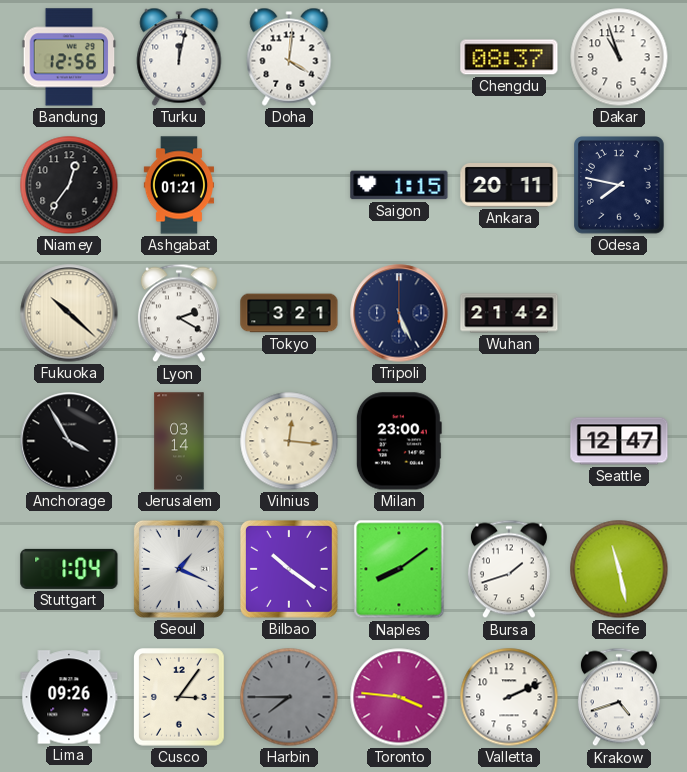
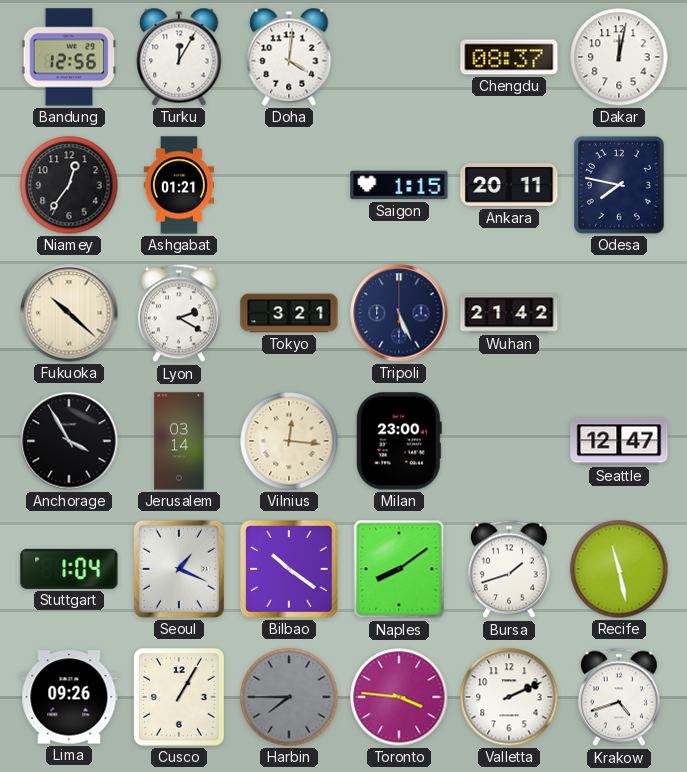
Turku: 12:02 -> 12:05
Dakar: 10:57 -> 12:02
Cusco: 3:06 -> 1:05
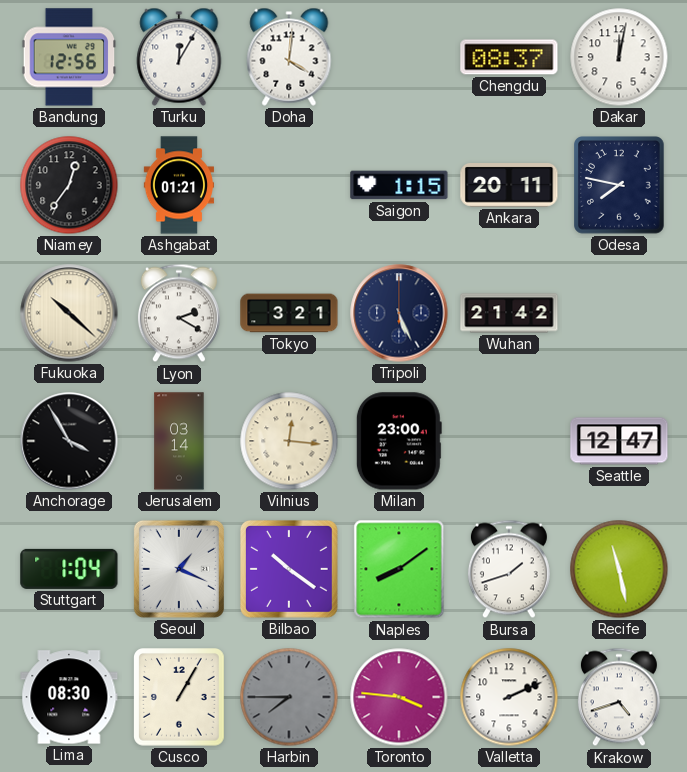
Lima: 09:26 -> 08:30
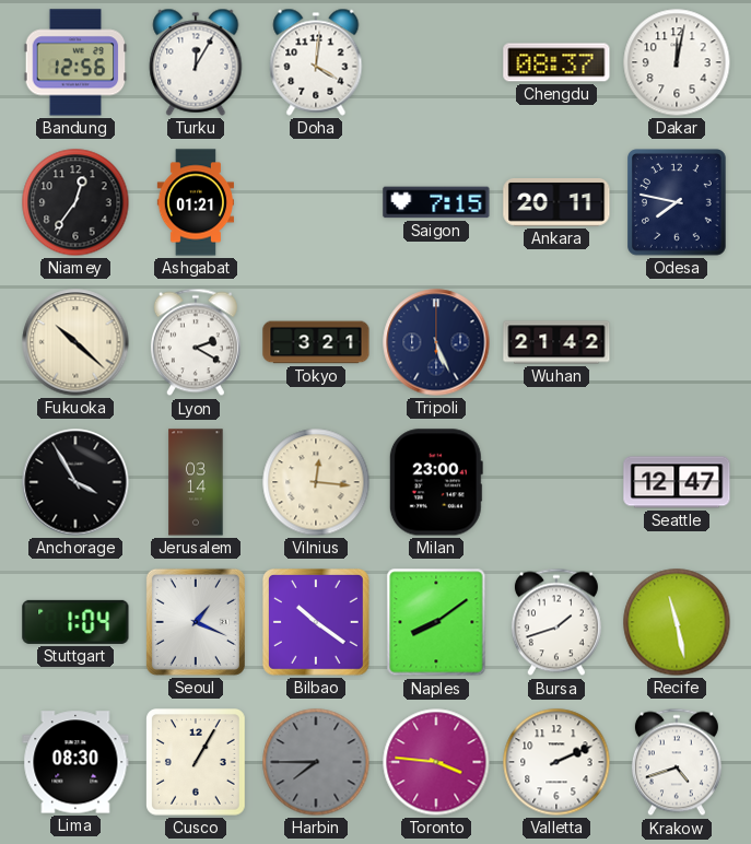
Saigon: 1:15 -> 7:15
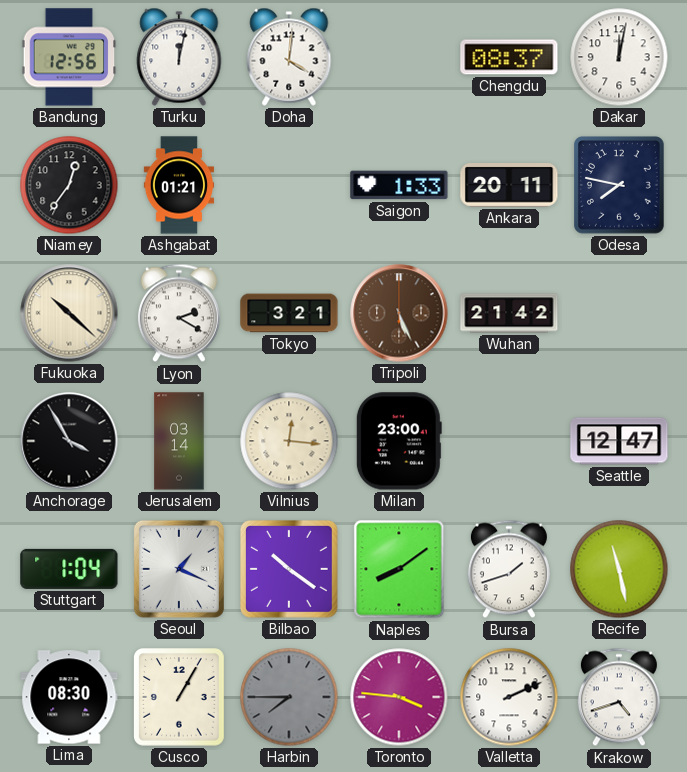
Turku: 12:05 -> 12:02
Saigon: 7:15 -> 1:33
Tripoli dial: navy -> brown
